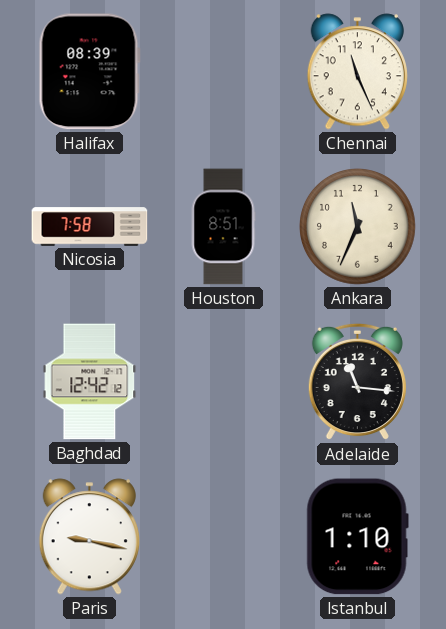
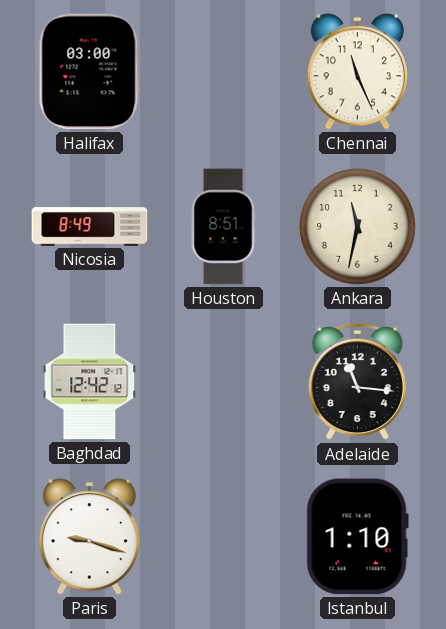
Halifax: 08:39 -> 03:00
Nicosia: 7:58 -> 8:49
Ankara: 11:34 -> 11:32
Paris: 9:17 -> 9:18
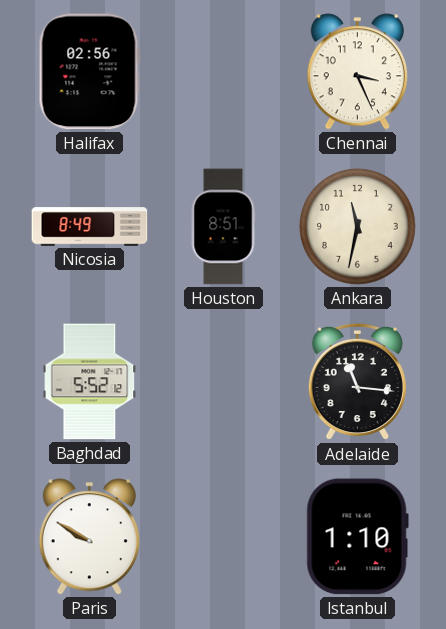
Halifax: 03:00 -> 02:56
Chennai: 11:26 -> 3:26
Baghdad: 12:42 -> 5:52
Paris: 9:18 -> 9:50
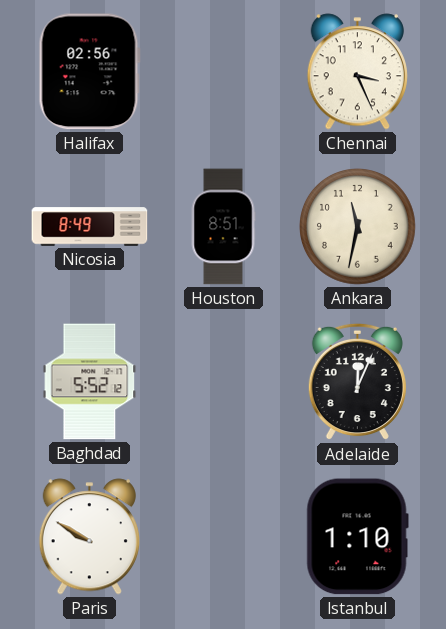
Adelaide: 11:16 -> 12:04
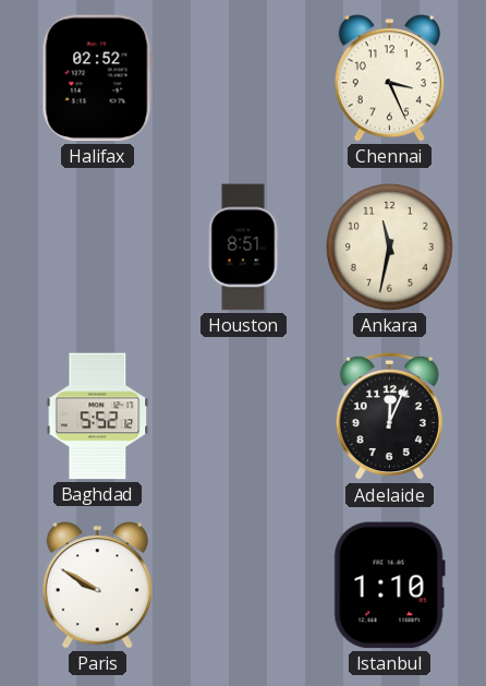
Halifax: 02:56 -> 02:52
Nicosia: 8:49 -> none
